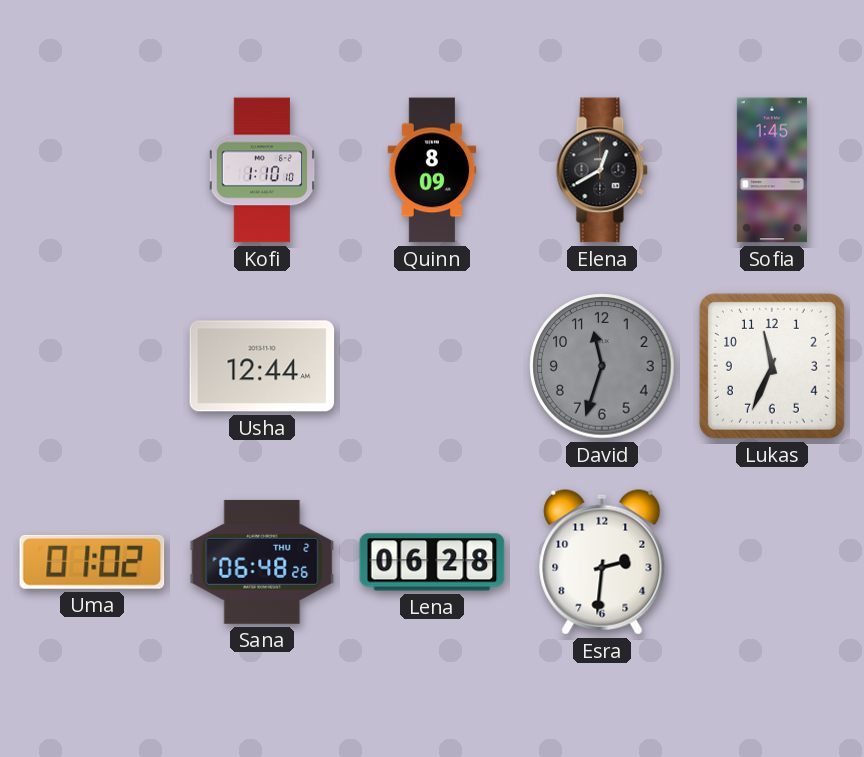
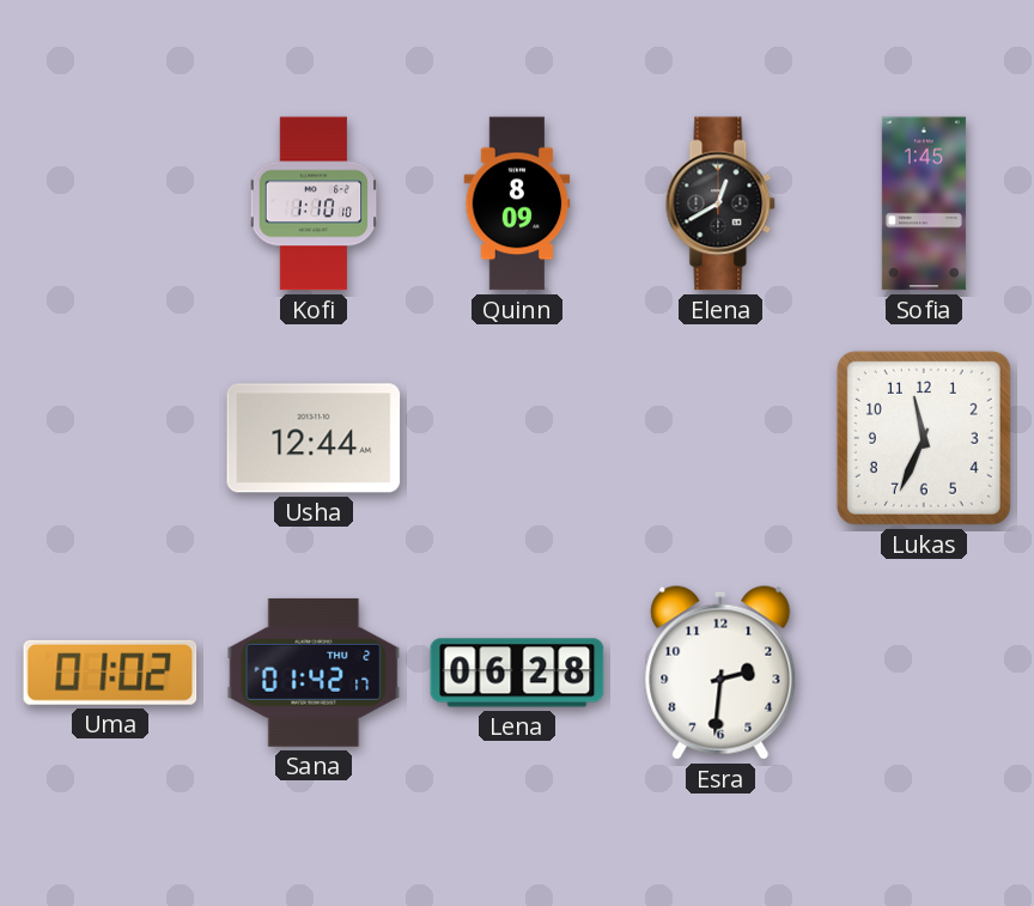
David: 11:33 -> none
Sana: 06:48 -> 01:42
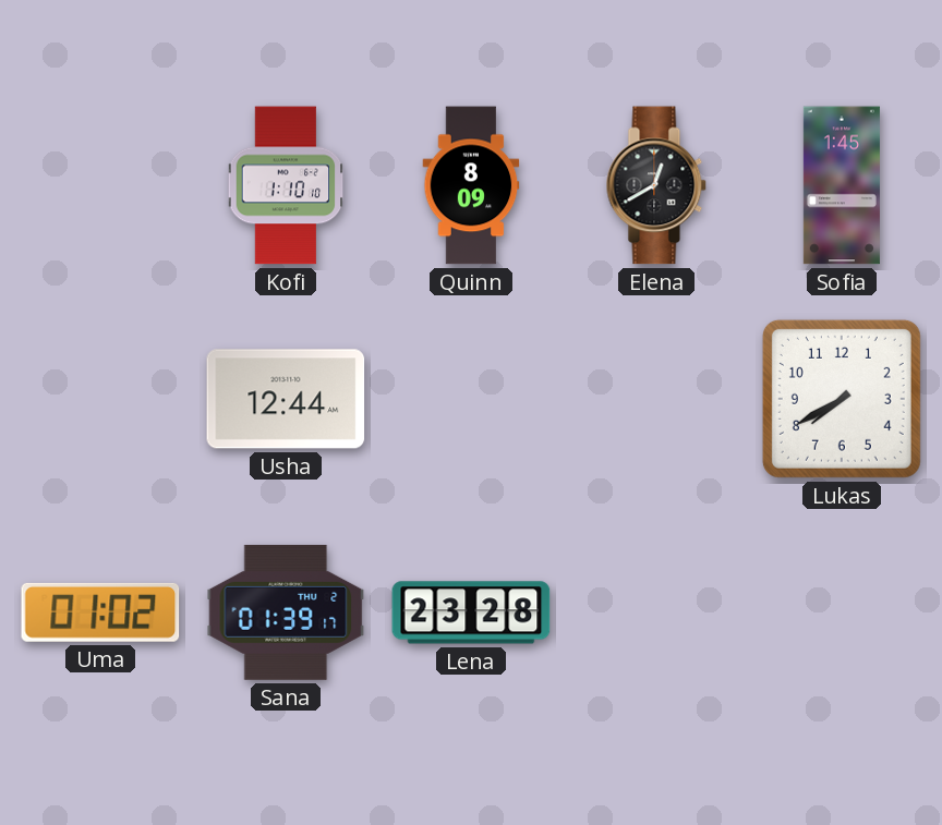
Lukas: 11:34 -> 7:40
Sana: 01:42 -> 01:39
Lena: 06:28 -> 23:28
Esra: 2:31 -> none
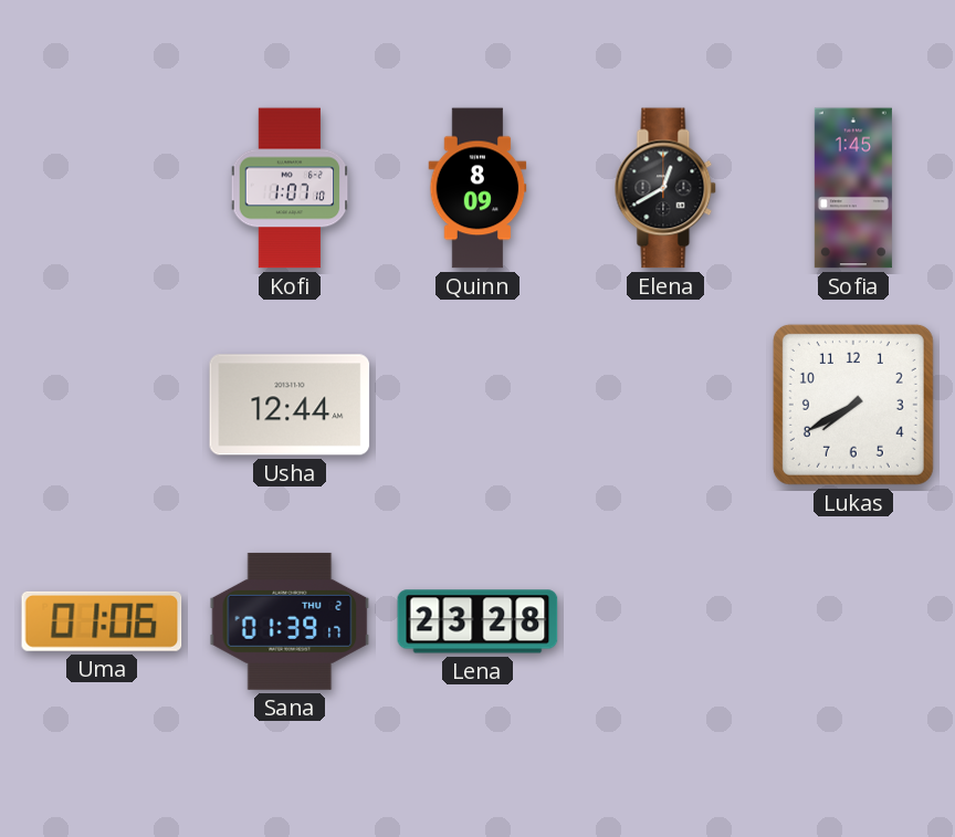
Kofi: 1:10 -> 1:07
Uma: 01:02 -> 01:06
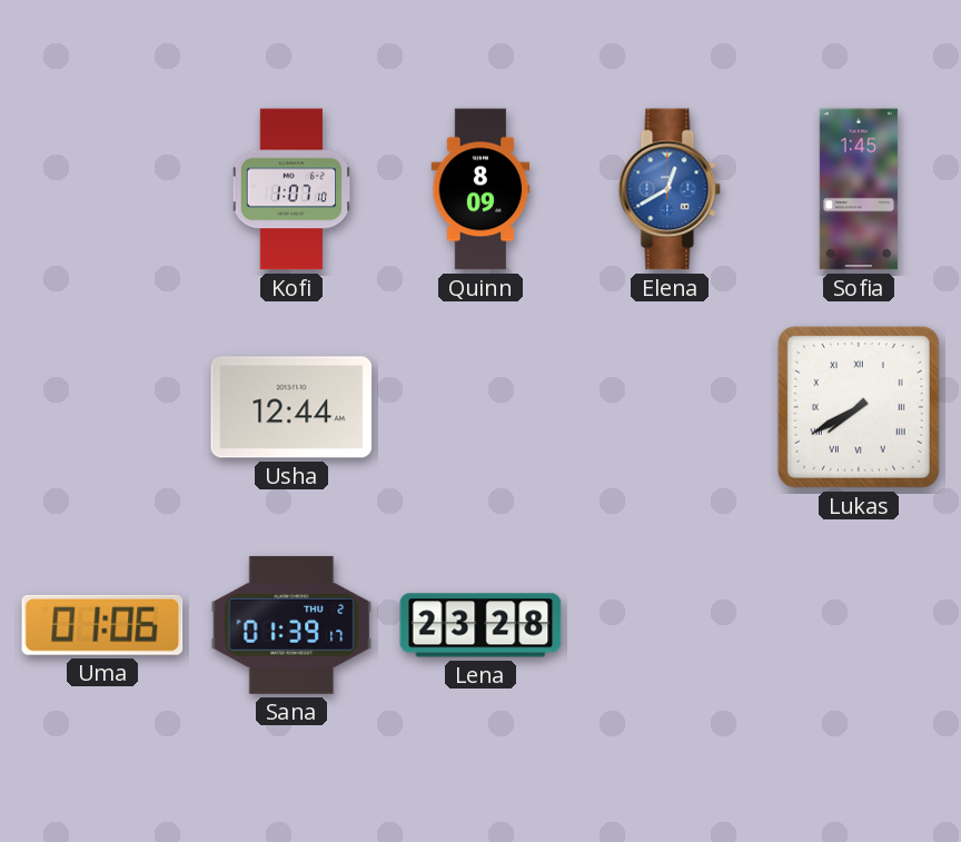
Elena dial: black -> blue
Lukas numerals: Arabic -> Roman
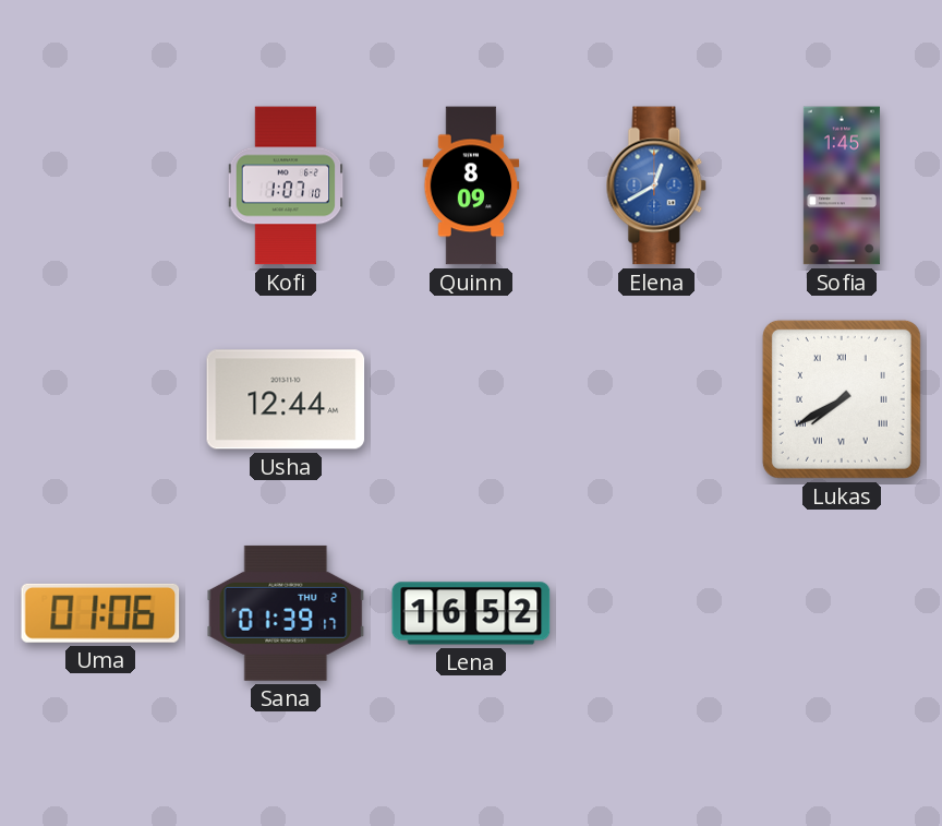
Lena: 23:28 -> 16:52
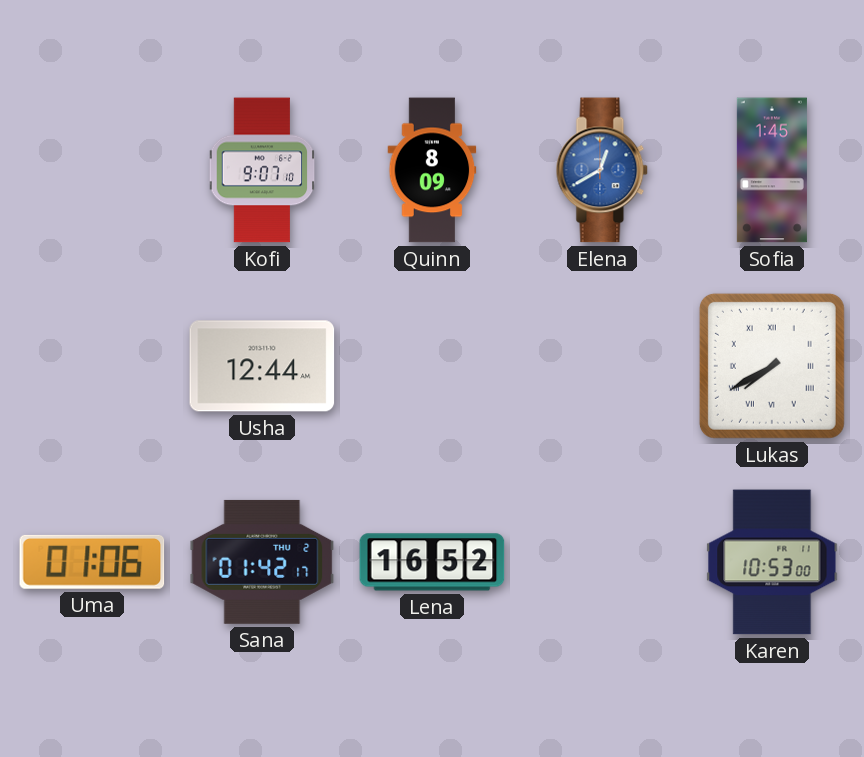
Kofi: 1:07 -> 9:07
Sana: 01:39 -> 01:42
Karen: none -> 10:53
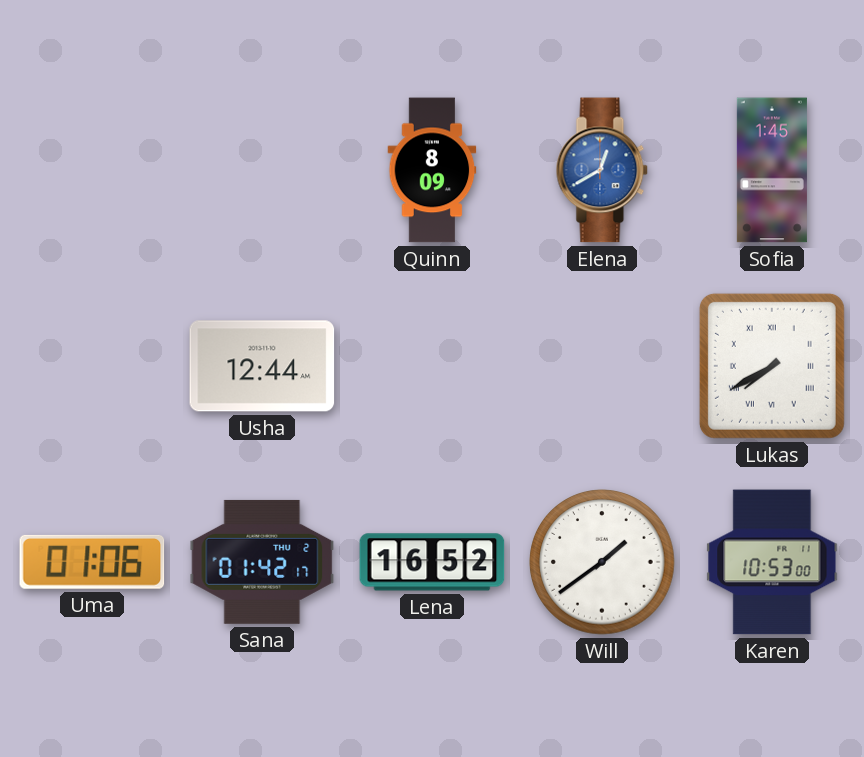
Kofi: 9:07 -> none
Will: none -> 1:39
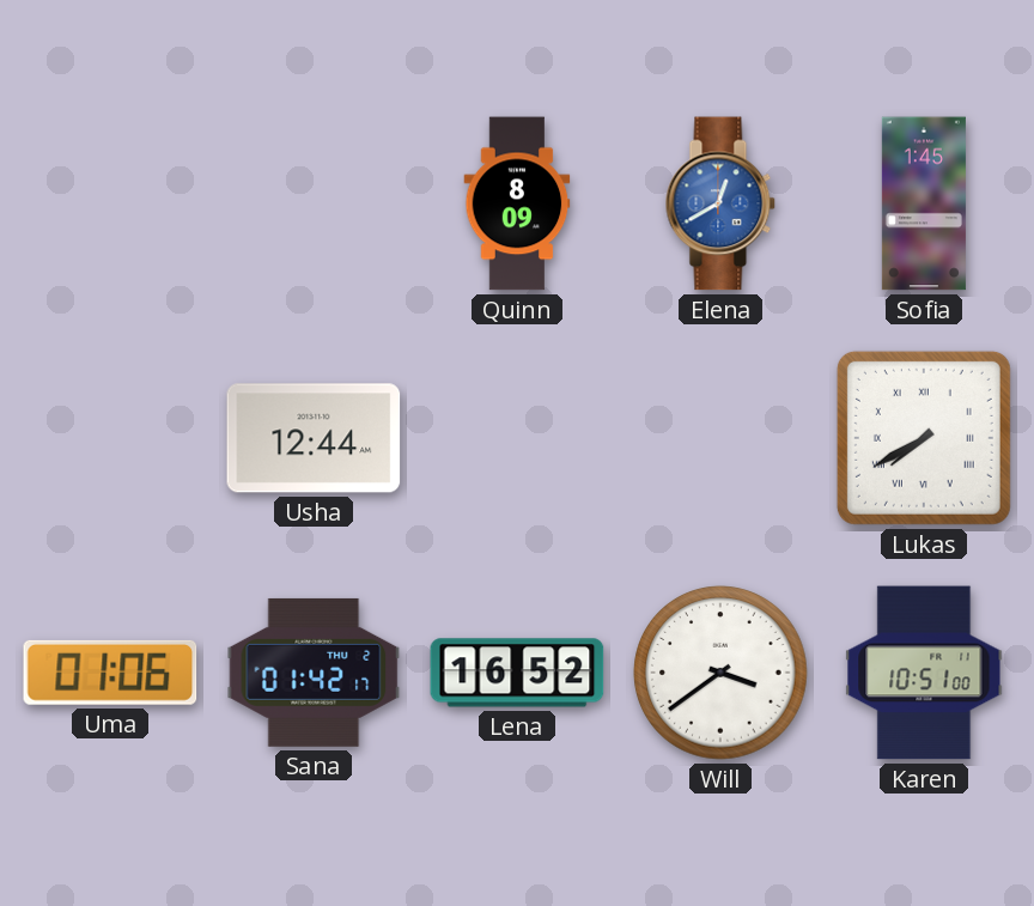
Will: 1:39 -> 3:39
Karen: 10:53 -> 10:51
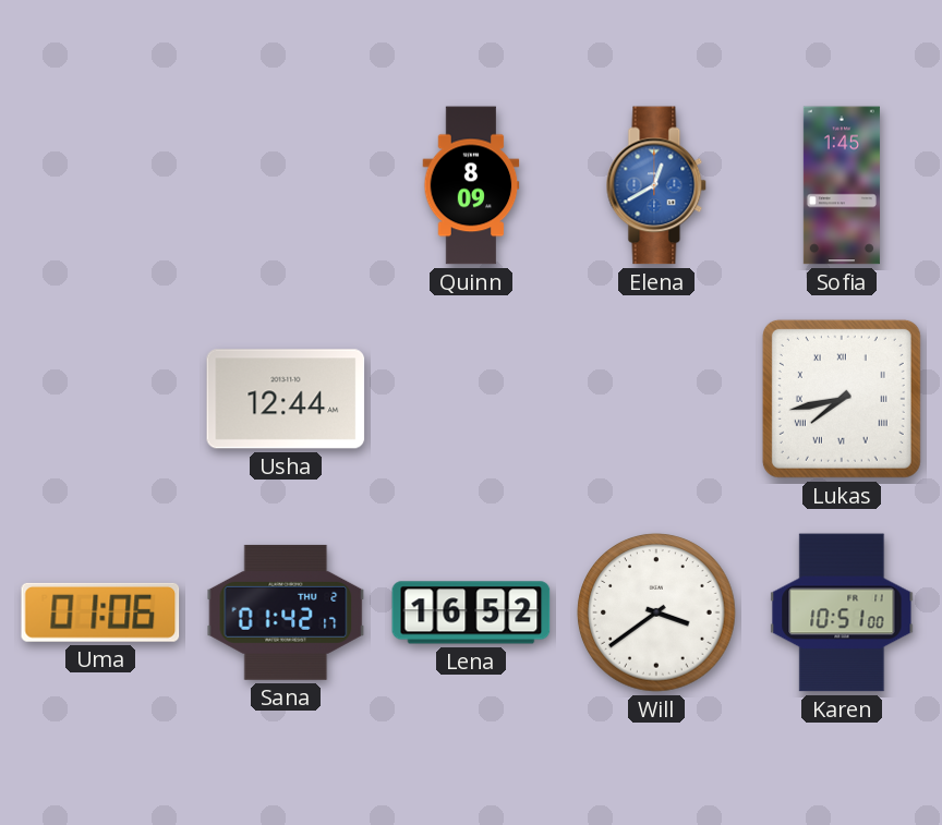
Lukas: 7:40 -> 7:43
